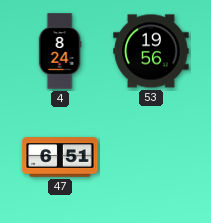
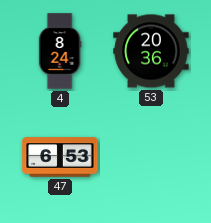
53: 19:56 -> 20:36
47: 6:51 -> 6:53
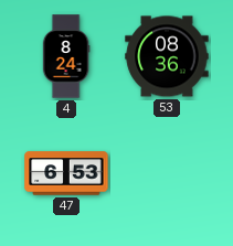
53: 20:36 -> 08:36
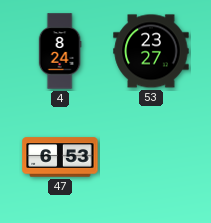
53: 08:36 -> 23:27
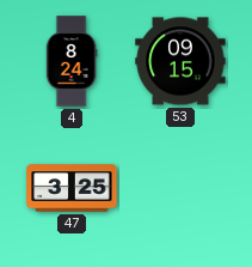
53: 23:27 -> 09:15
47: 6:53 -> 3:25
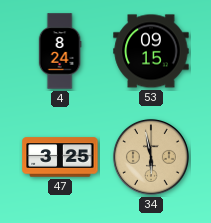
34: none -> 5:58
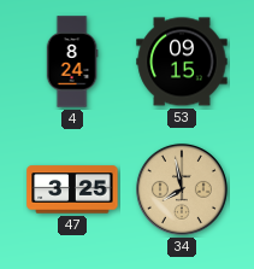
34: 5:58 -> 7:58
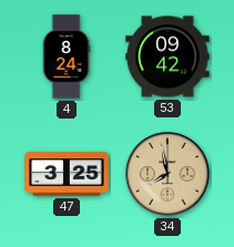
53: 09:15 -> 09:42
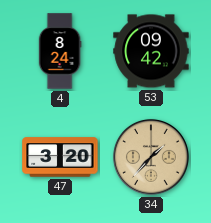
47: 3:25 -> 3:20
34: 7:58 -> 1:37
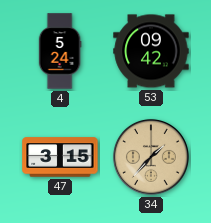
4: 8:24 -> 5:24
47: 3:20 -> 3:15
